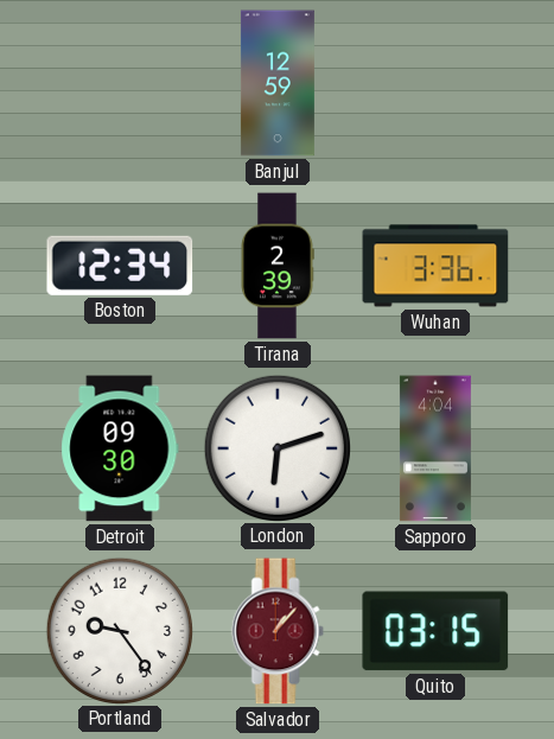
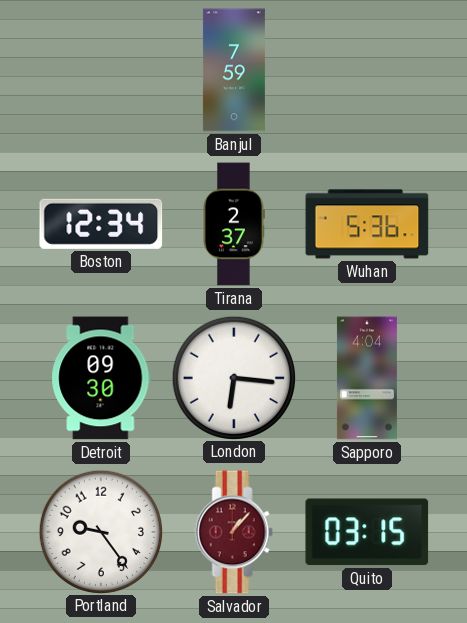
Banjul: 12:59 -> 7:59
Tirana: 2:39 -> 2:37
Wuhan: 3:36 -> 5:36
London: 6:12 -> 6:16
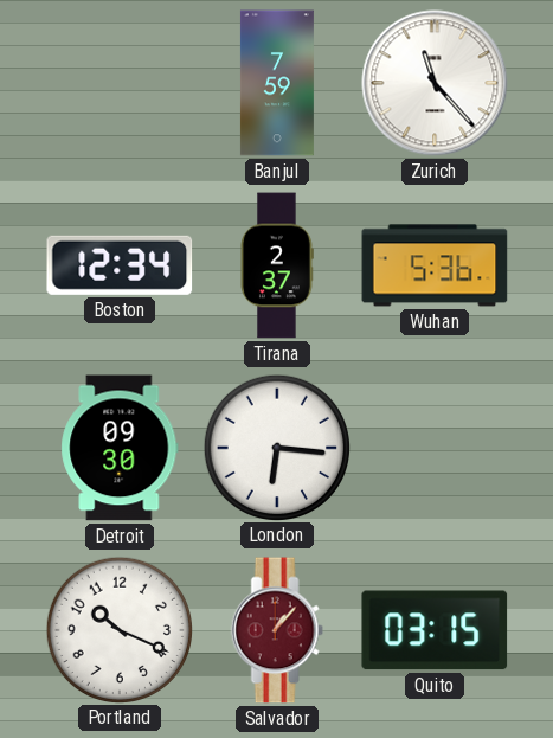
Zurich: none -> 11:23
Sapporo: 4:04 -> none
Portland: 9:24 -> 10:19
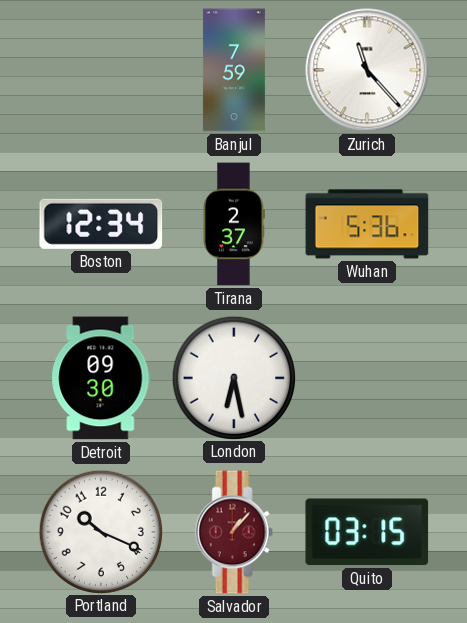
London: 6:16 -> 6:28
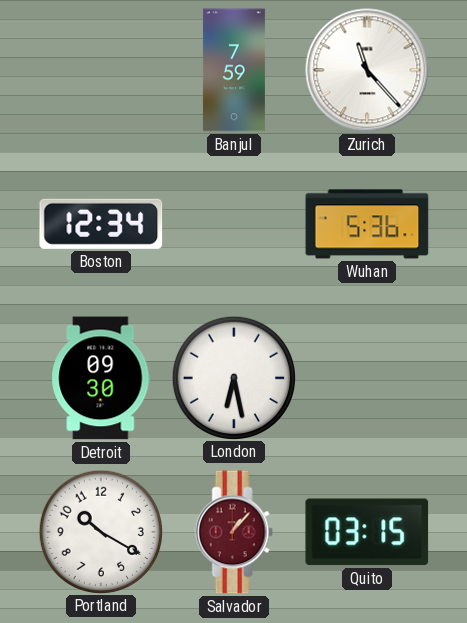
Tirana: 2:37 -> none
Portland: 10:19 -> 10:20
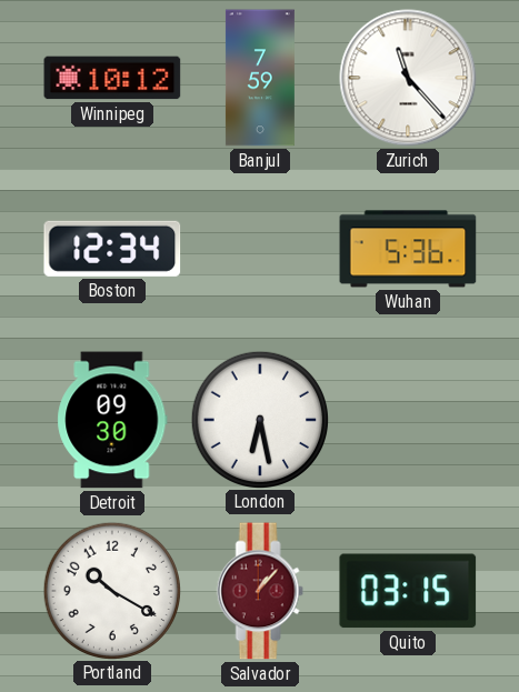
Winnipeg: none -> 10:12
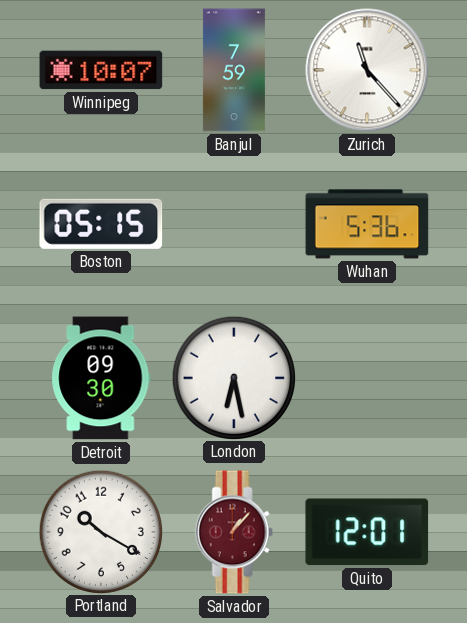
Winnipeg: 10:12 -> 10:07
Boston: 12:34 -> 05:15
Quito: 03:15 -> 12:01
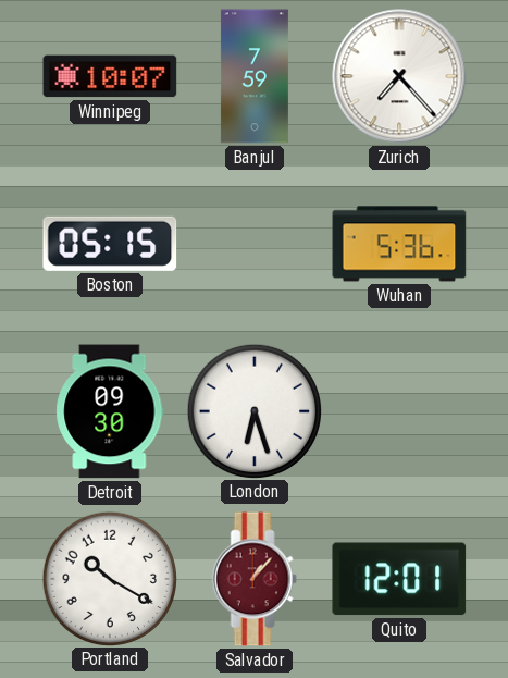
Zurich: 11:23 -> 7:23
London: 6:28 -> 6:27
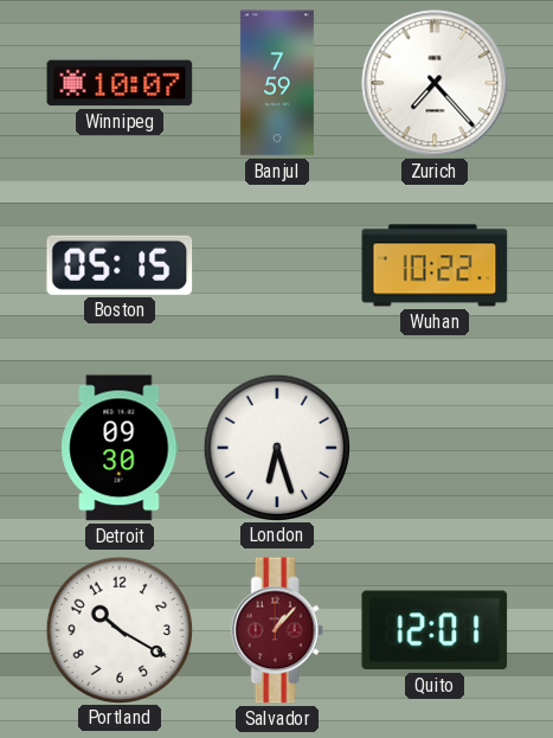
Wuhan: 5:36 -> 10:22
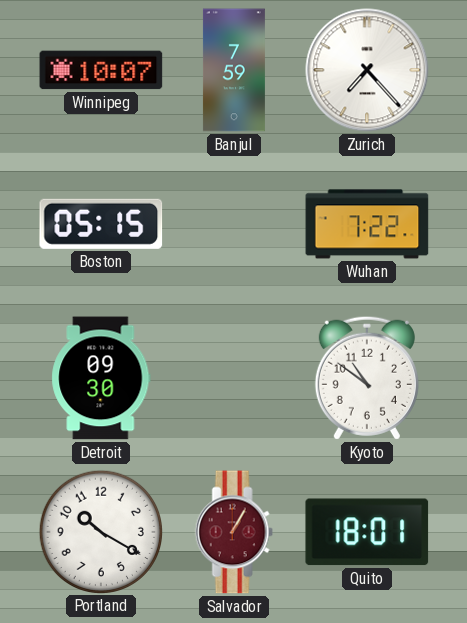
Wuhan: 10:22 -> 7:22
London: 6:27 -> none
Kyoto: none -> 10:51
Salvador: 1:07 -> 1:05
Quito: 12:01 -> 18:01
